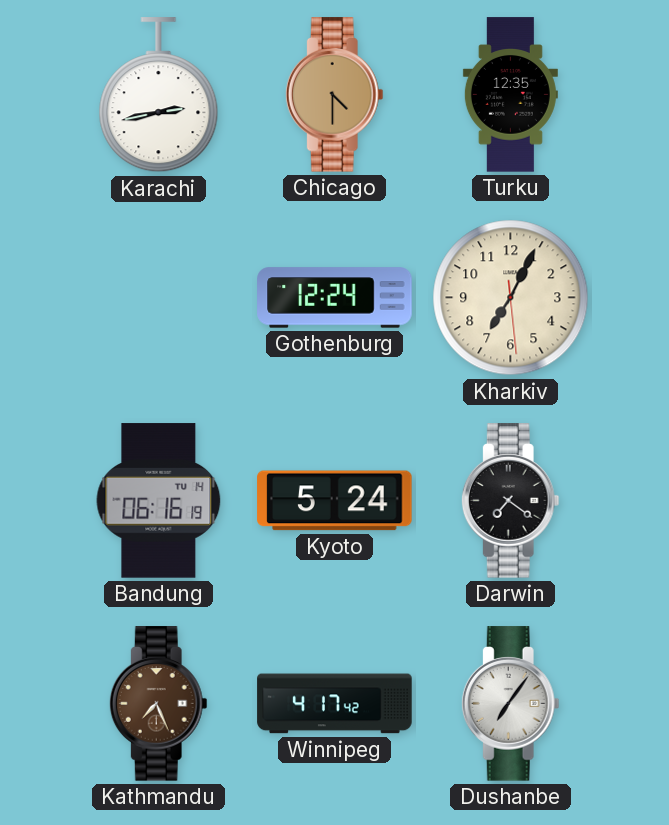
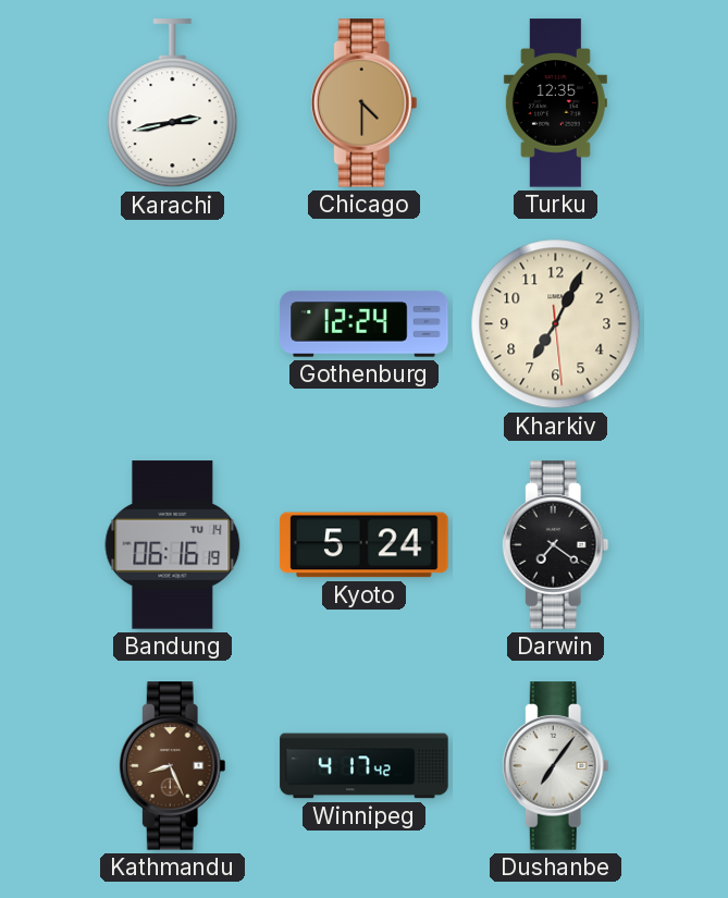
Kathmandu: 7:26 -> 8:26
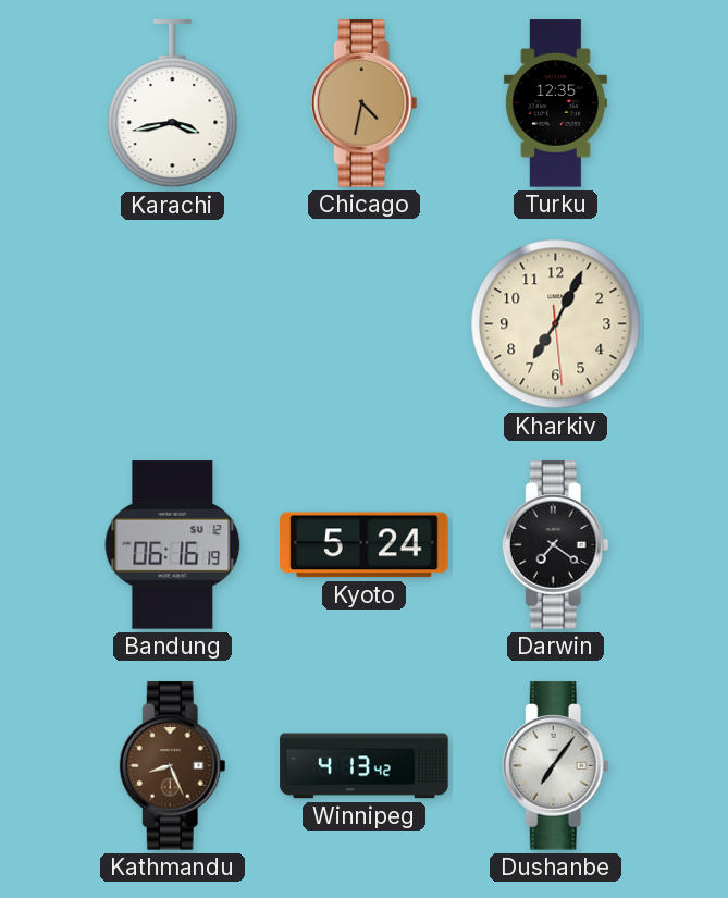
Karachi: 2:43 -> 3:43
Chicago: 4:30 -> 4:32
Gothenburg: 12:24 -> none
Bandung date: TU 14 -> SU 12
Winnipeg: 4:17 -> 4:13
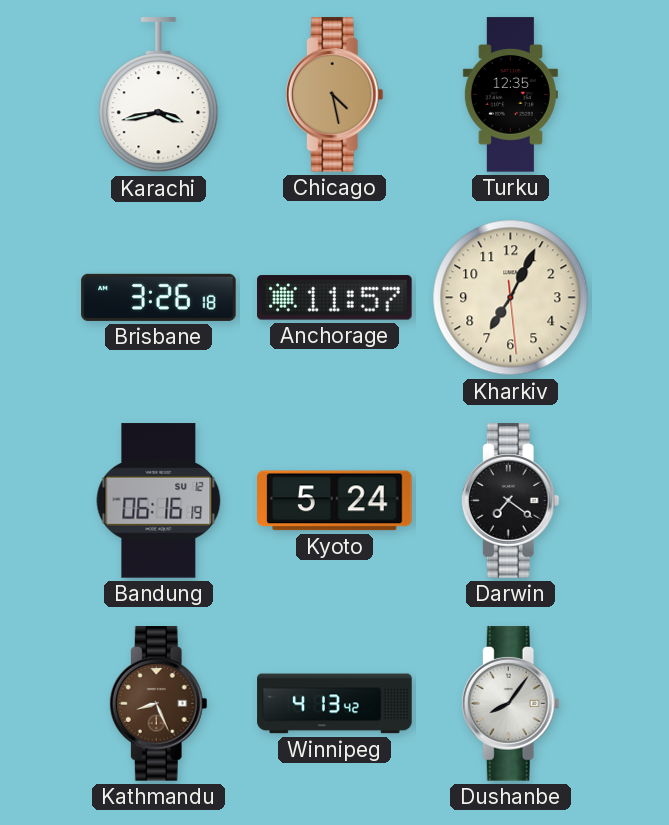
Chicago: 4:32 -> 4:28
Brisbane: none -> 3:26
Anchorage: none -> 11:57
Dushanbe: 7:06 -> 8:06
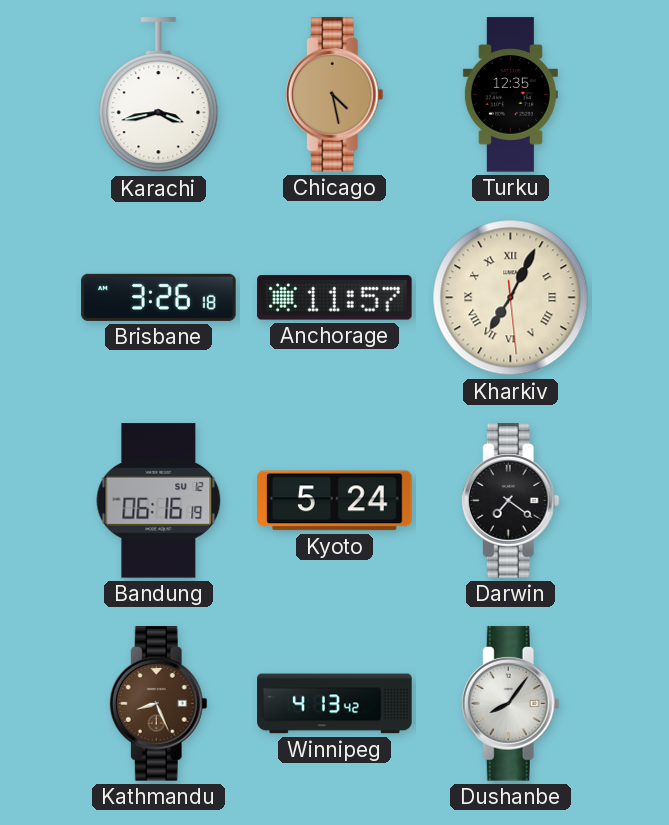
Kharkiv numerals: Arabic -> Roman
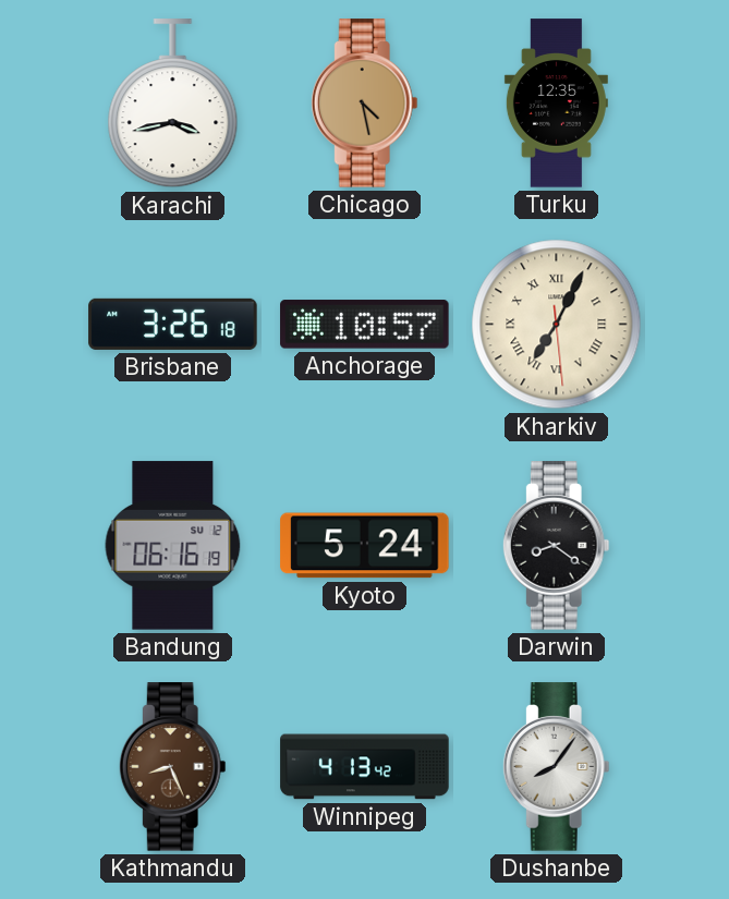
Anchorage: 11:57 -> 10:57
Darwin: 7:21 -> 8:21
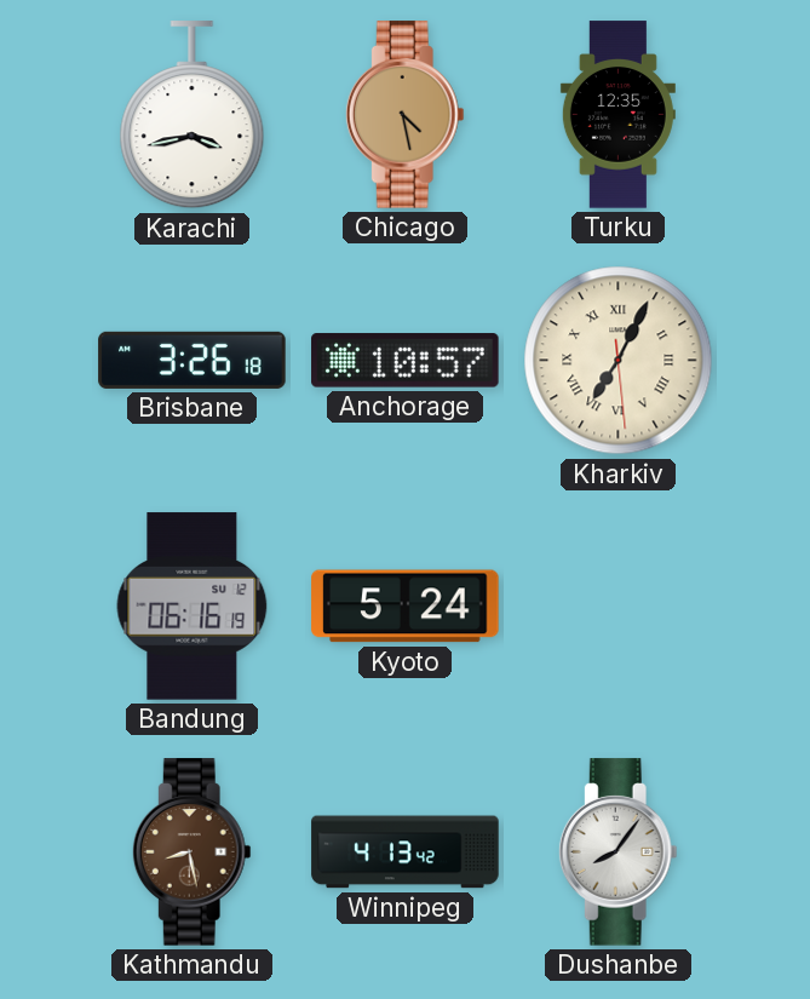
Darwin: 8:21 -> none
Kathmandu: 8:26 -> 8:28
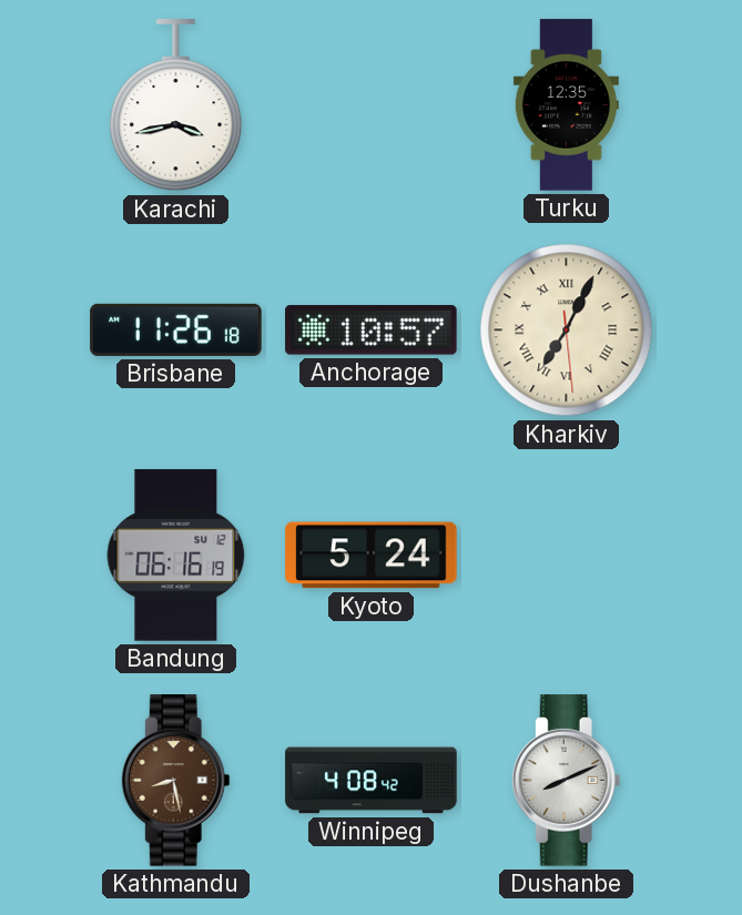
Chicago: 4:28 -> none
Brisbane: 3:26 -> 11:26
Winnipeg: 4:13 -> 4:08
Dushanbe: 8:06 -> 8:11
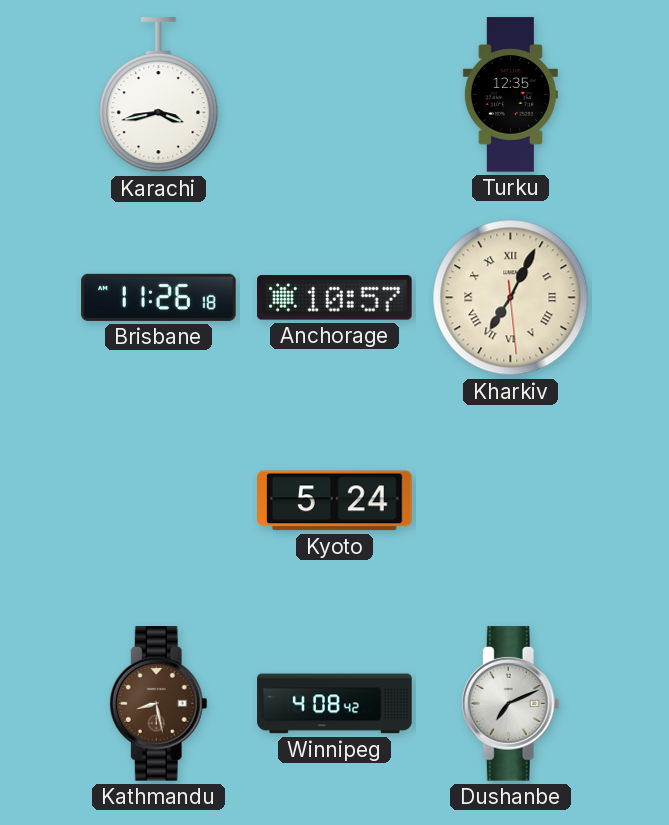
Bandung: 06:16 -> none
Dushanbe: 8:11 -> 7:11
